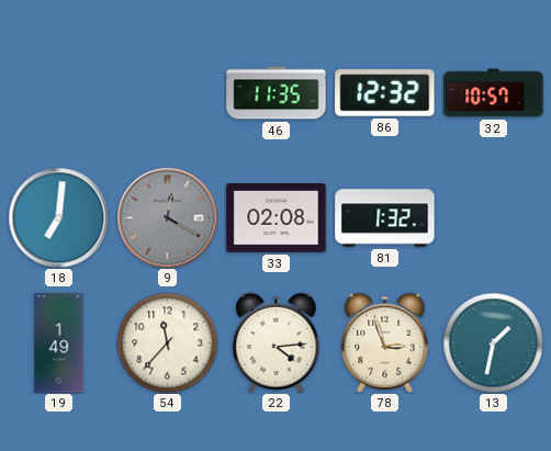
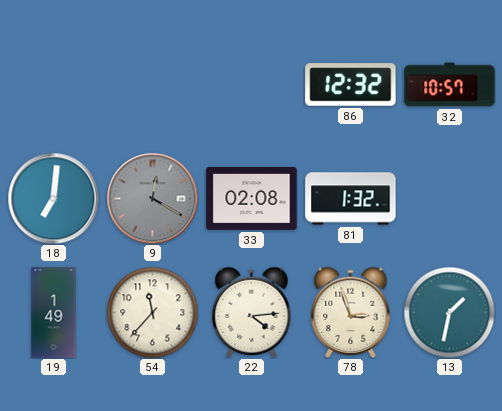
46: 11:35 -> none
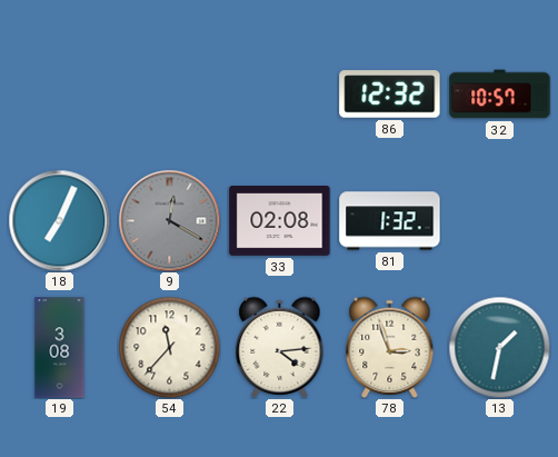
18: 7:01 -> 7:04
19: 1:49 -> 3:08
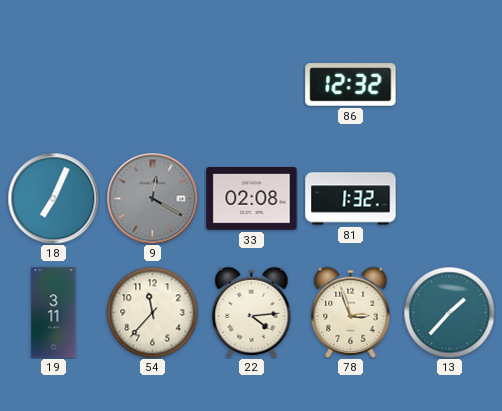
32: 10:57 -> none
19: 3:08 -> 3:11
13: 1:32 -> 1:37
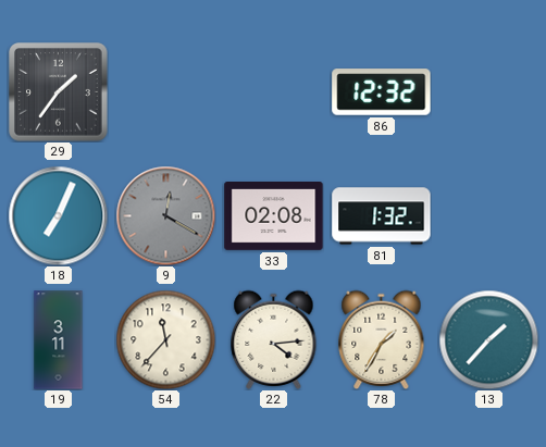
29: none -> 1:36
78: 2:57 -> 1:35
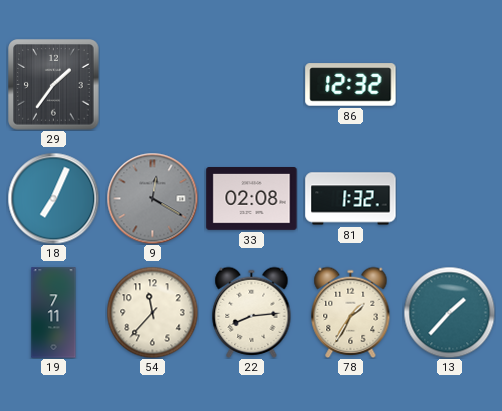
19: 3:11 -> 7:11
22: 4:14 -> 8:14
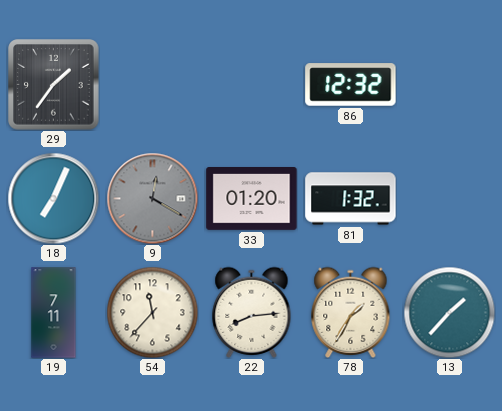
33: 02:08 -> 01:20
